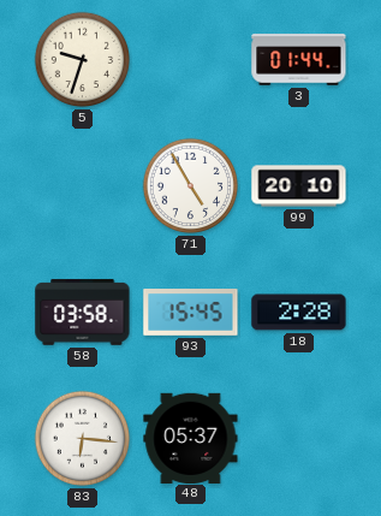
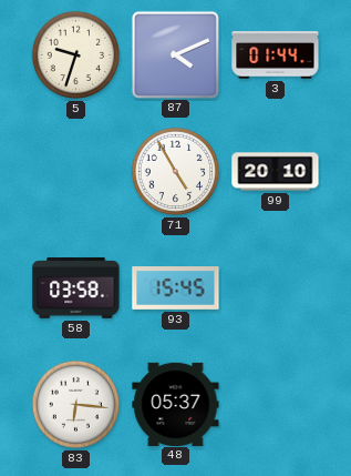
87: none -> 4:11
18: 2:28 -> none
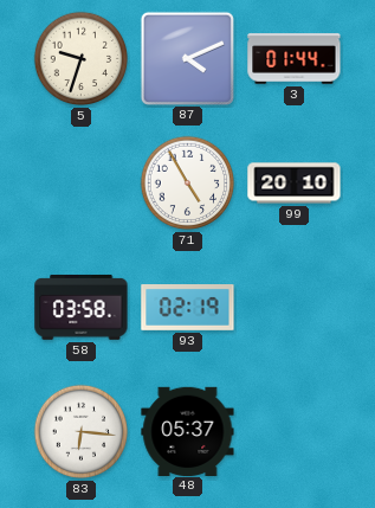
93: 15:45 -> 02:19
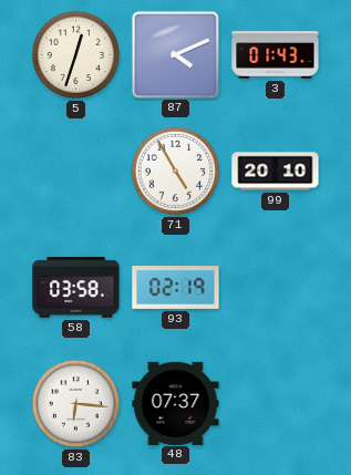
5: 9:33 -> 12:33
3: 01:44 -> 01:43
48: 05:37 -> 07:37
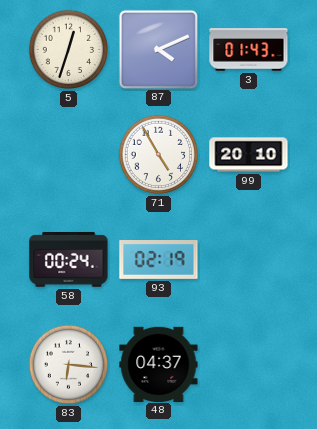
58: 03:58 -> 00:24
48: 07:37 -> 04:37
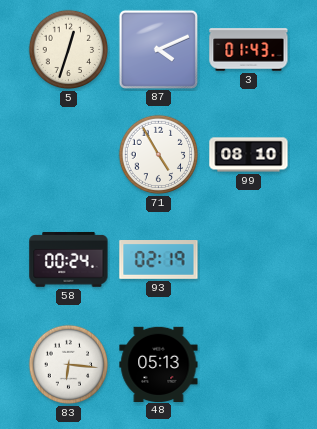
99: 20:10 -> 08:10
48: 04:37 -> 05:13
